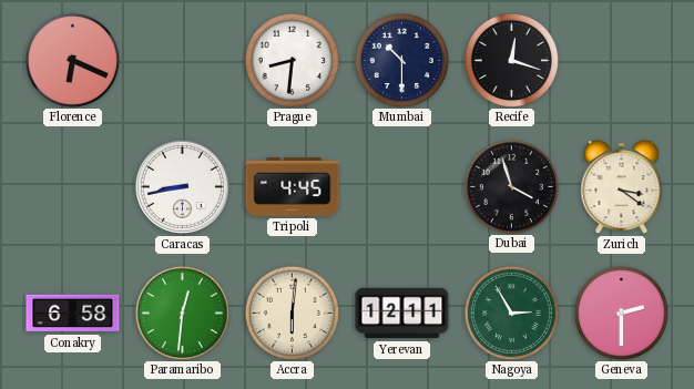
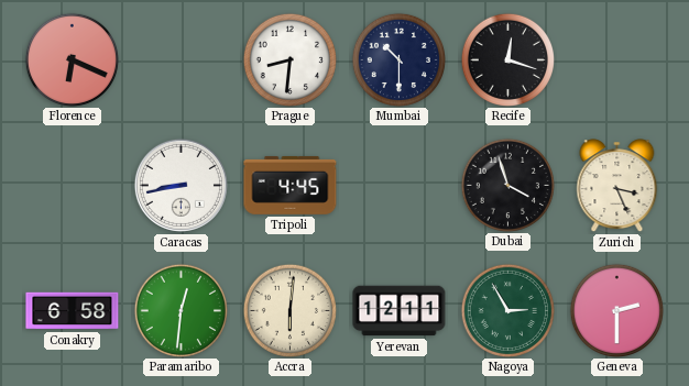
Zurich: 3:21 -> 3:26
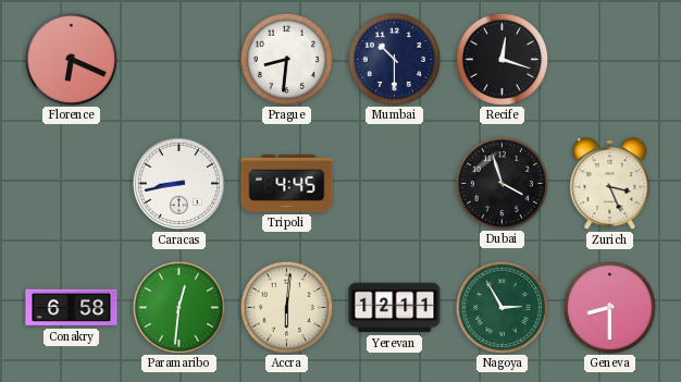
Geneva: 2:30 -> 8:30
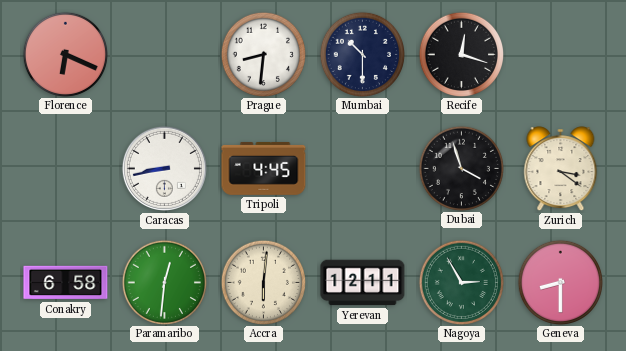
Zurich: 3:26 -> 3:21
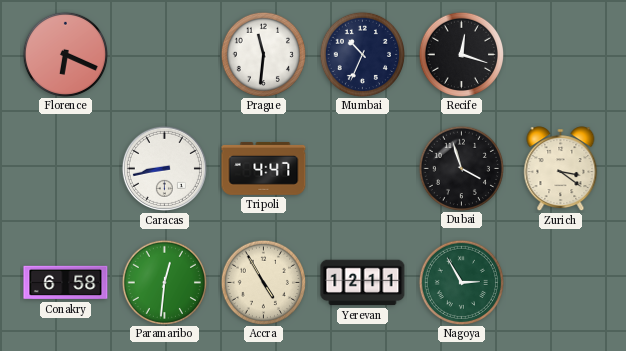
Prague: 8:31 -> 11:31
Mumbai: 10:30 -> 10:34
Tripoli: 4:45 -> 4:47
Accra: 6:01 -> 4:55
Geneva: 8:30 -> none
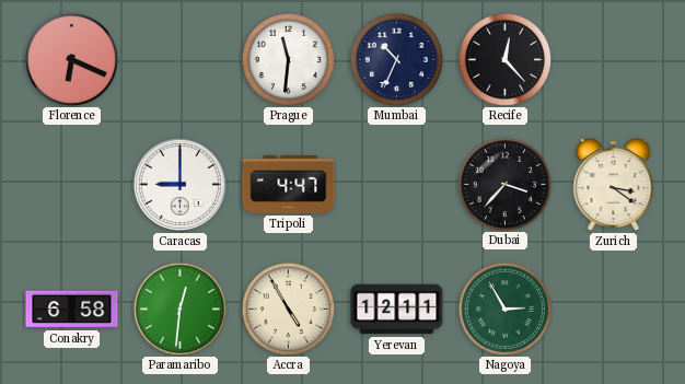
Recife: 12:18 -> 12:23
Caracas: 8:43 -> 9:00
Dubai: 3:57 -> 3:37
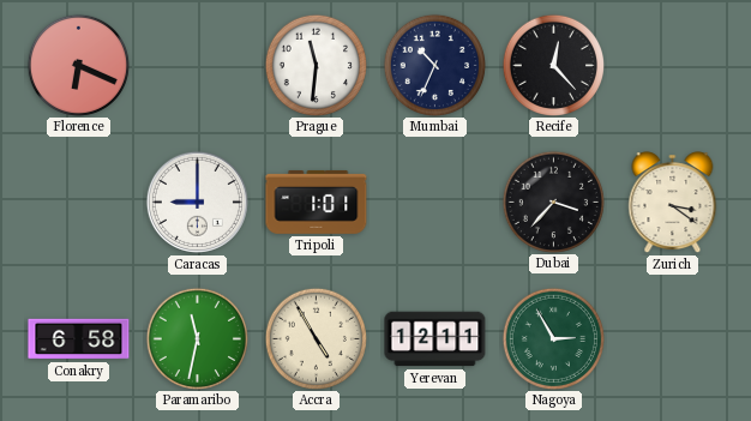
Tripoli: 4:47 -> 1:01
Paramaribo: 12:31 -> 11:32
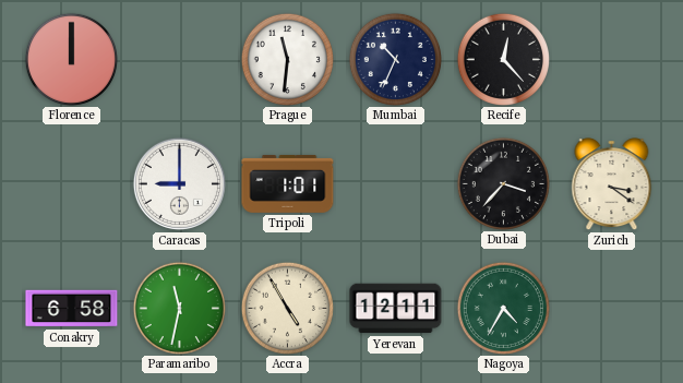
Florence: 6:19 -> 12:00
Nagoya: 2:55 -> 4:35
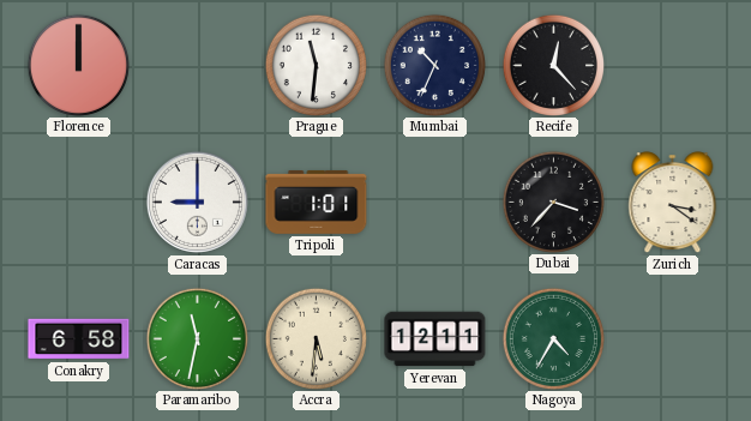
Accra: 4:55 -> 5:31
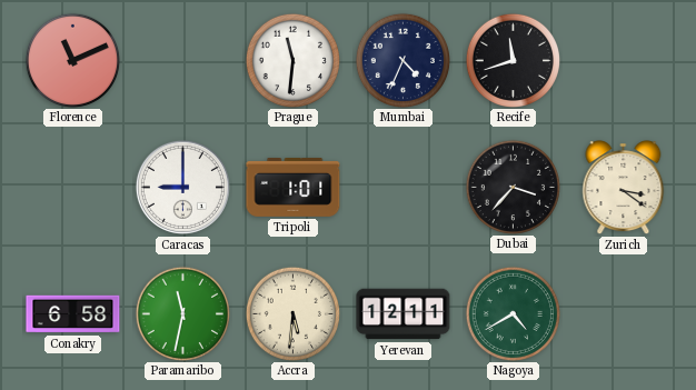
Florence: 12:00 -> 11:11
Mumbai: 10:34 -> 4:34
Recife: 12:23 -> 11:42
Nagoya: 4:35 -> 4:40
